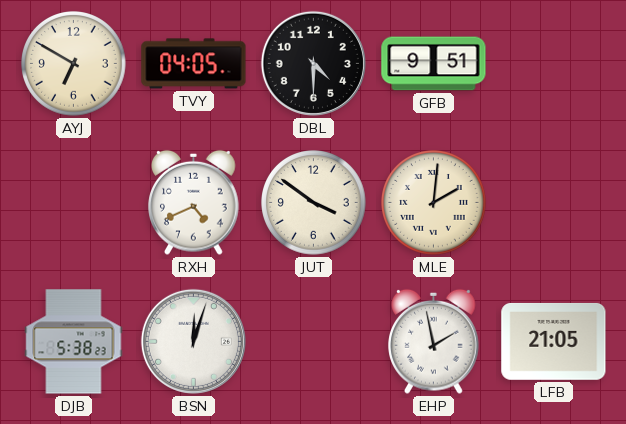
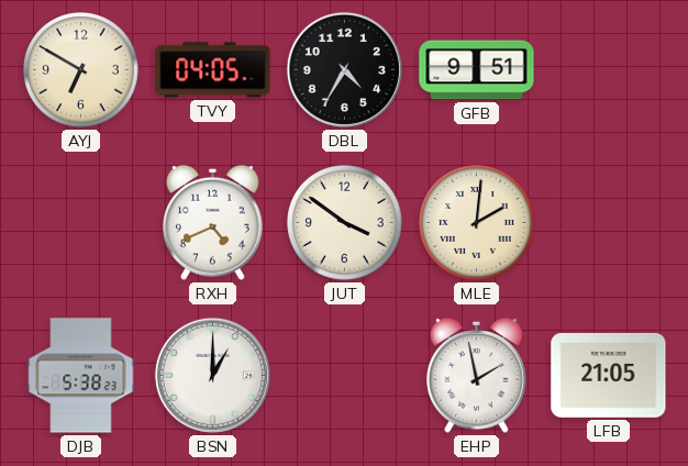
DBL: 4:30 -> 4:35
BSN: 12:03 -> 1:00
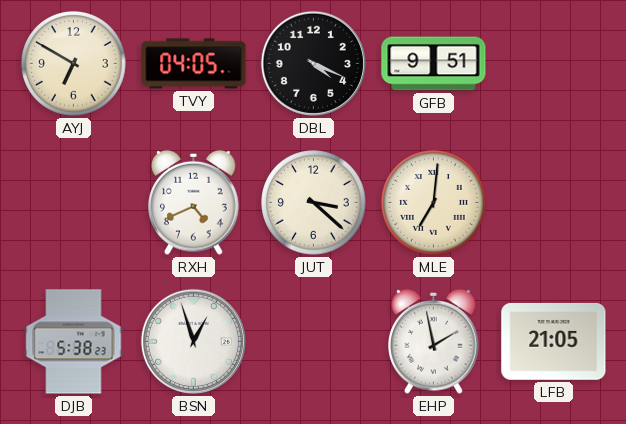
DBL: 4:35 -> 4:19
JUT: 3:51 -> 3:22
MLE: 2:01 -> 7:01
BSN: 1:00 -> 12:57
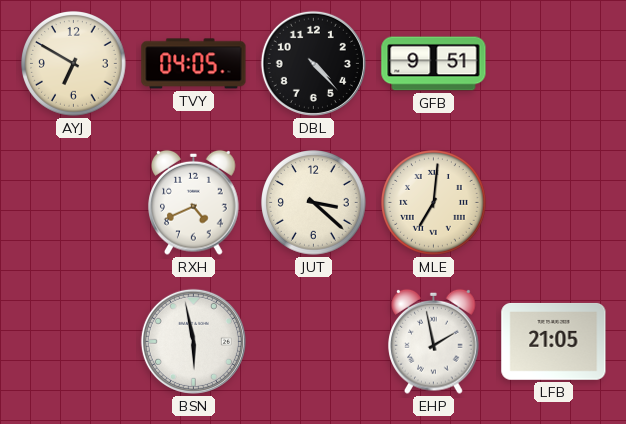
DBL: 4:19 -> 4:23
DJB: 5:38 -> none
BSN: 12:57 -> 5:58
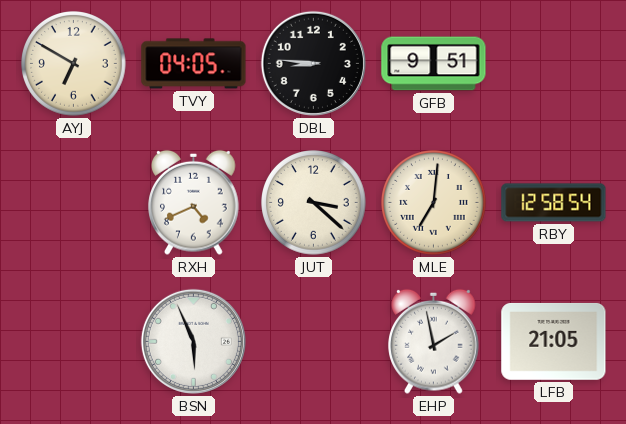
DBL: 4:23 -> 8:46
RBY: none -> 12:58
BSN: 5:58 -> 5:56
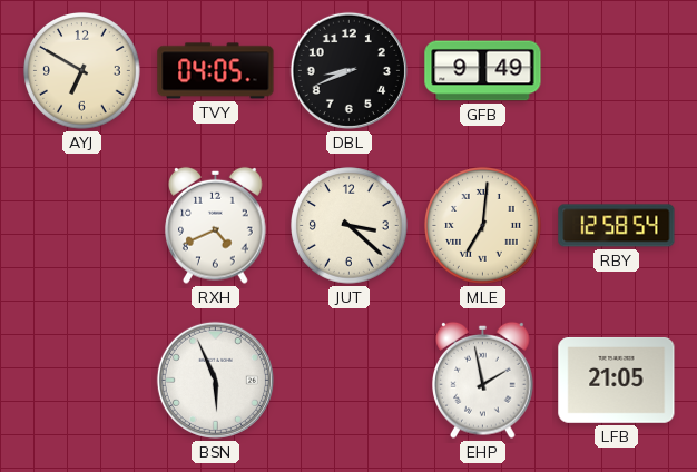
DBL: 8:46 -> 8:41
GFB: 9:51 -> 9:49
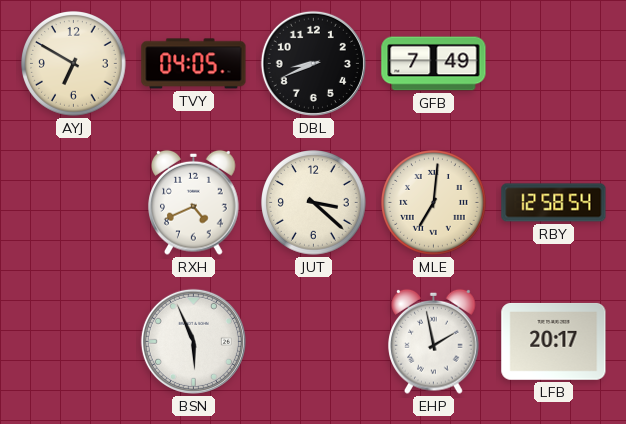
GFB: 9:49 -> 7:49
LFB: 21:05 -> 20:17
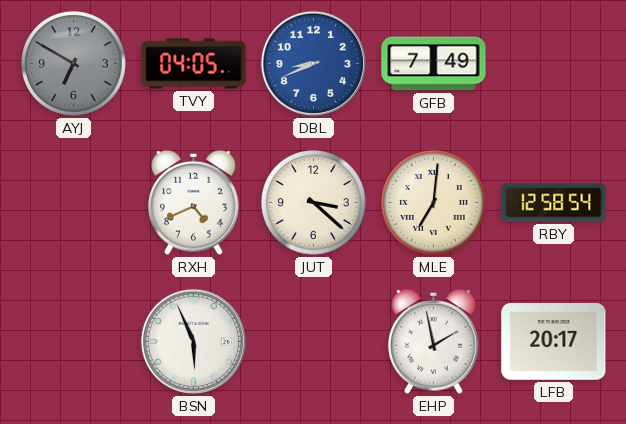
AYJ dial: cream -> grey
DBL dial: black -> blue
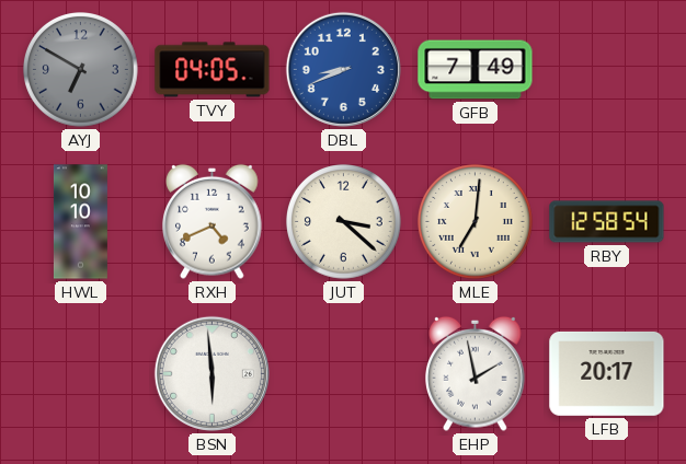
HWL: none -> 10:10
BSN: 5:56 -> 5:59
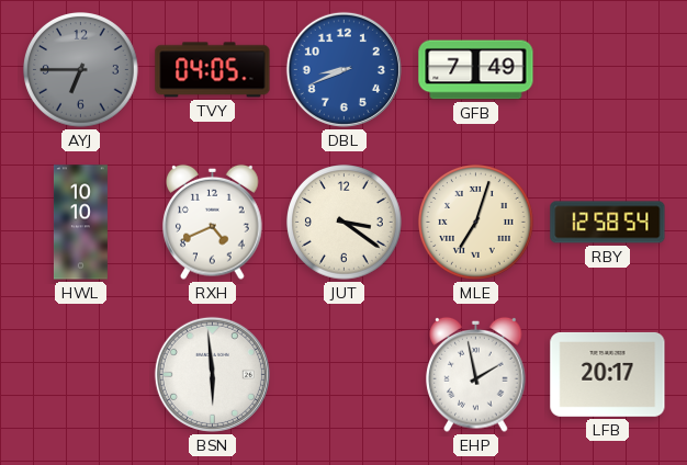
AYJ: 6:50 -> 6:45
JUT: 3:22 -> 3:21
MLE: 7:01 -> 7:03
